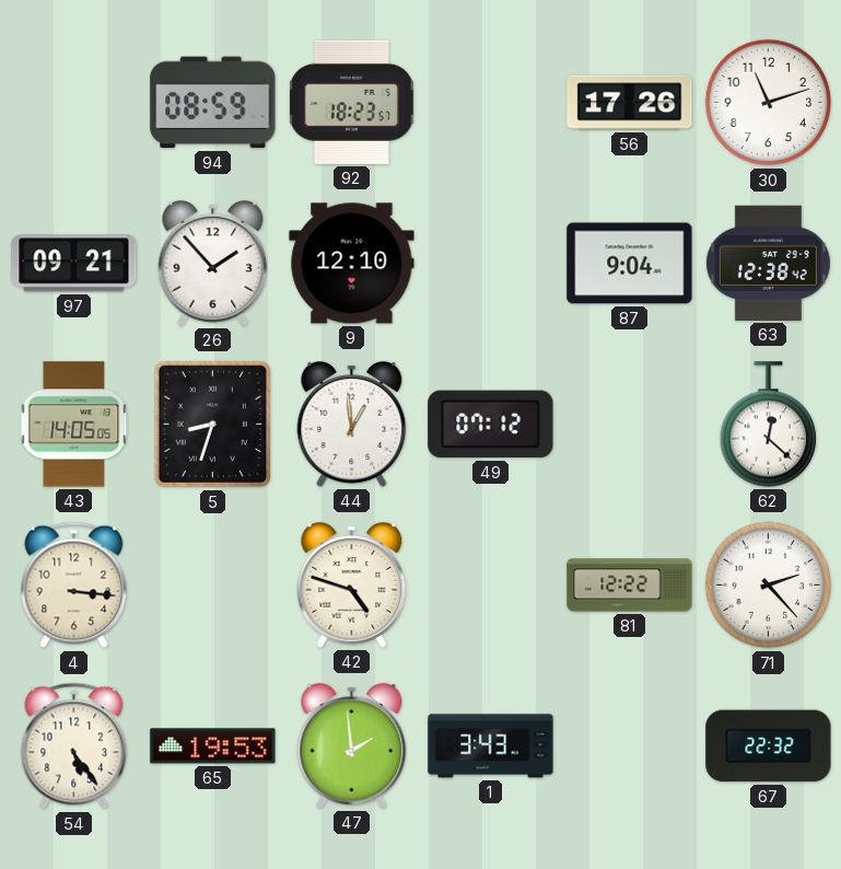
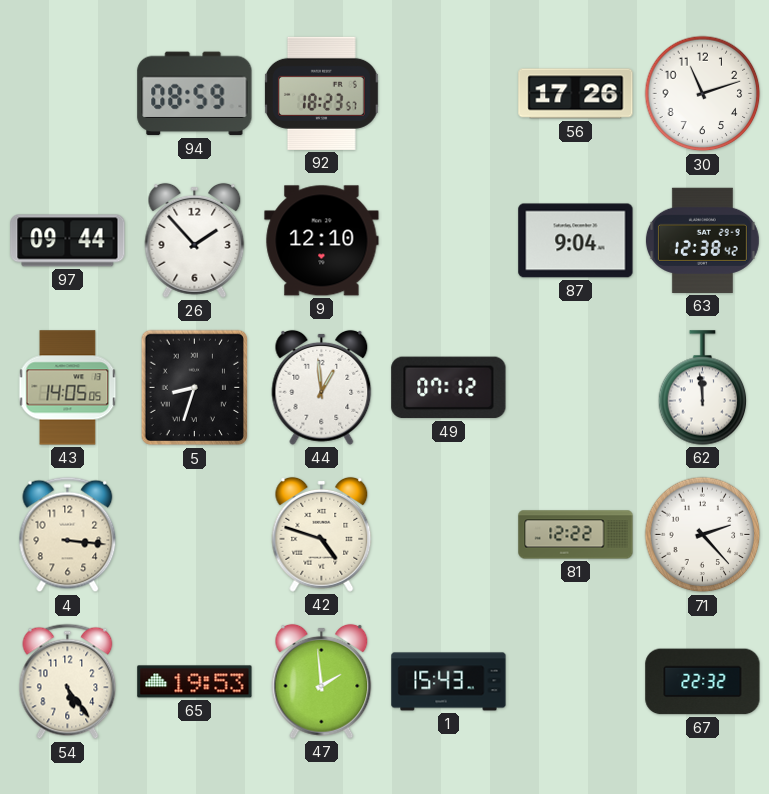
97: 09:21 -> 09:44
62: 12:22 -> 11:59
1: 3:43 -> 15:43
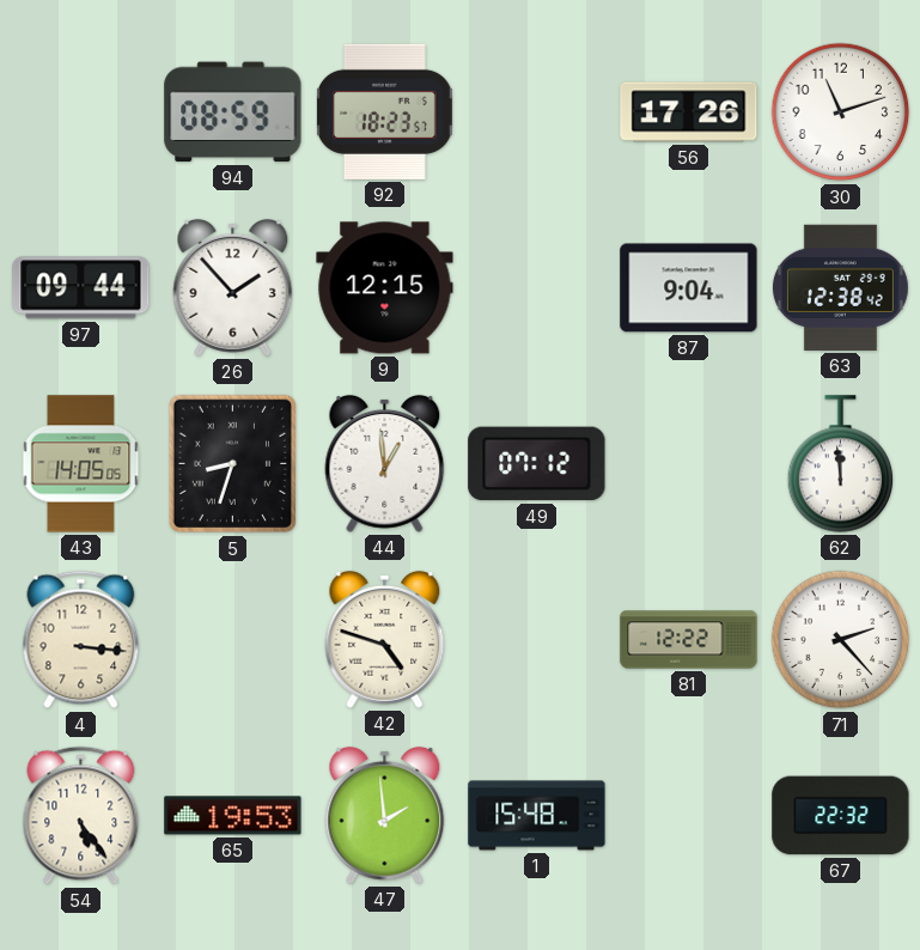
9: 12:10 -> 12:15
1: 15:43 -> 15:48
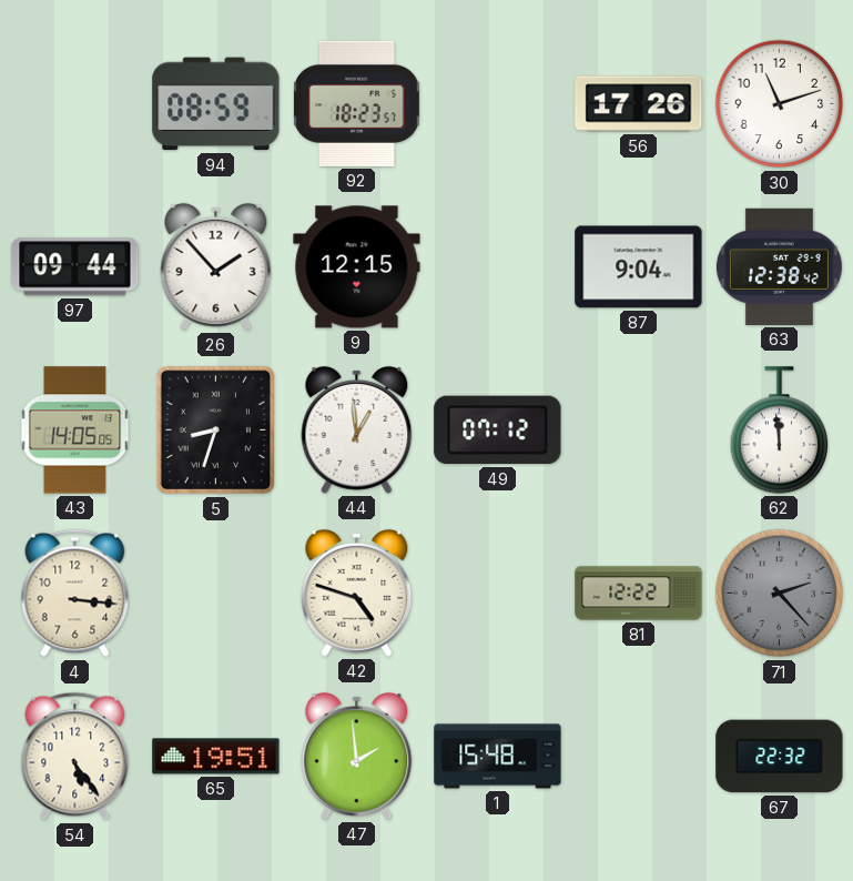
71 dial: white -> grey
65: 19:53 -> 19:51
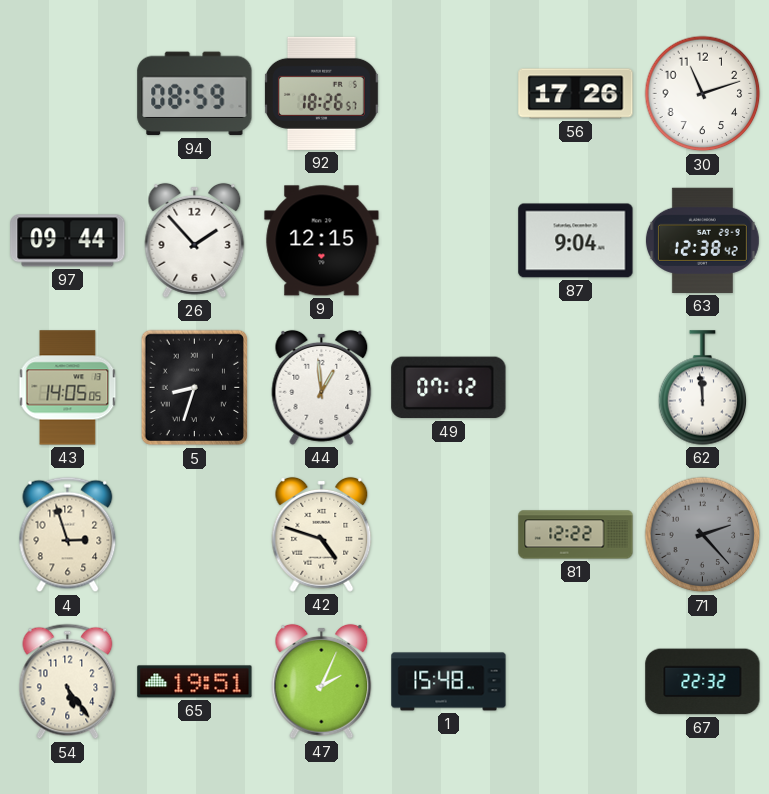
92: 18:23 -> 18:26
4: 3:16 -> 2:57
47: 1:59 -> 2:04
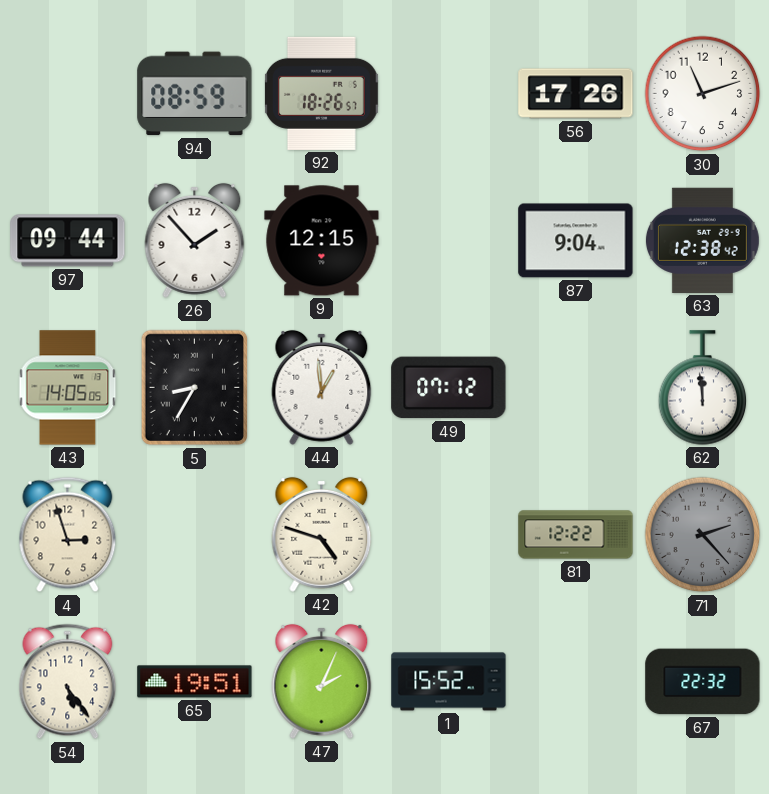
5: 8:33 -> 8:35
1: 15:48 -> 15:52
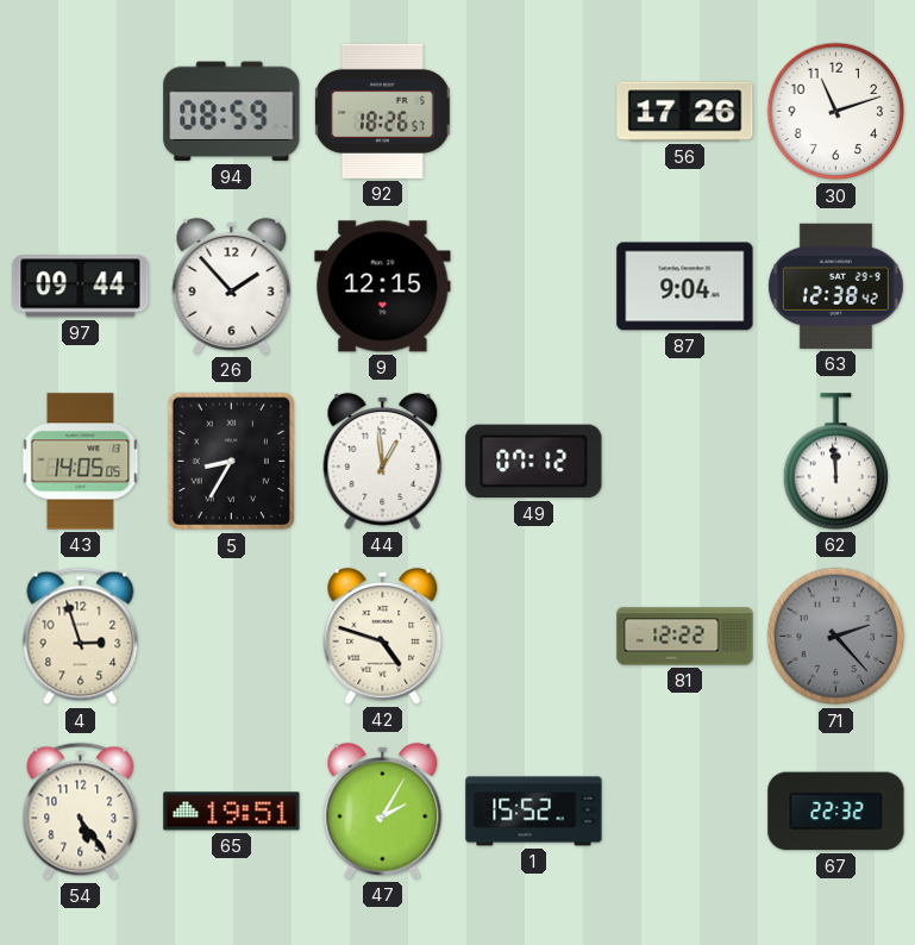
47: 2:04 -> 2:05
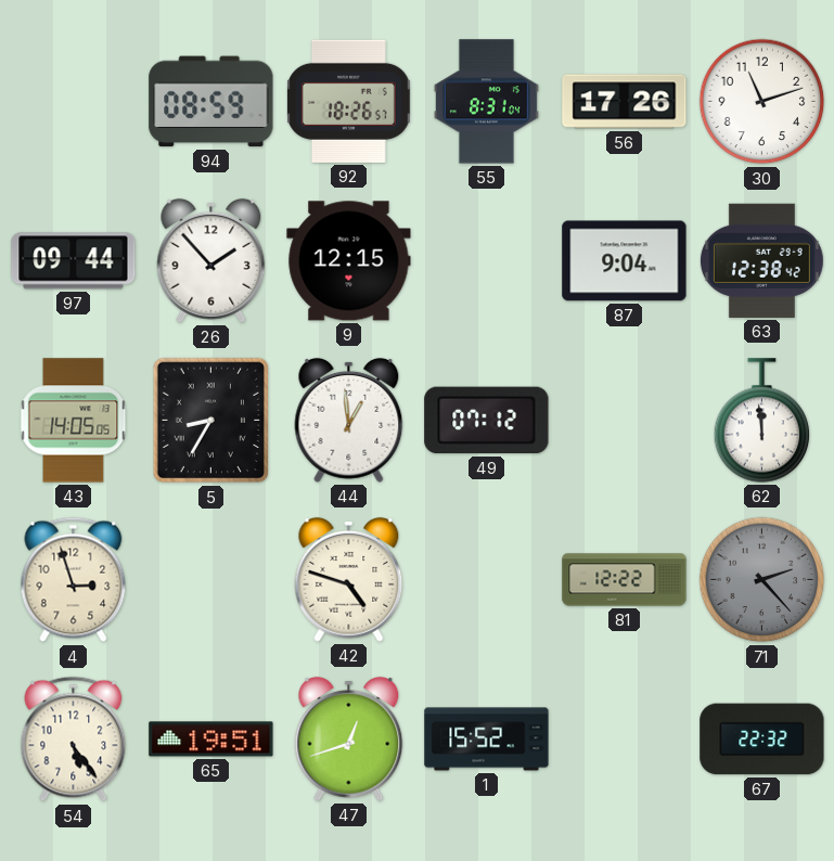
55: none -> 8:31
47: 2:05 -> 12:42
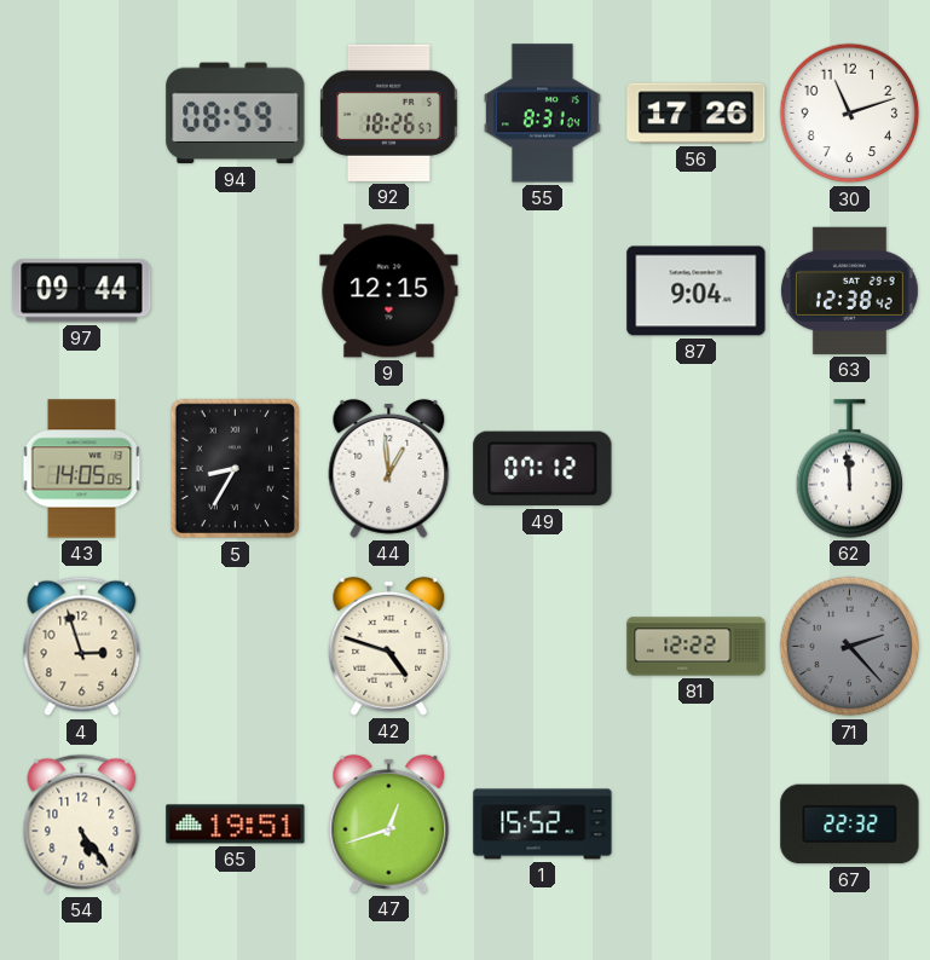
26: 1:53 -> none
